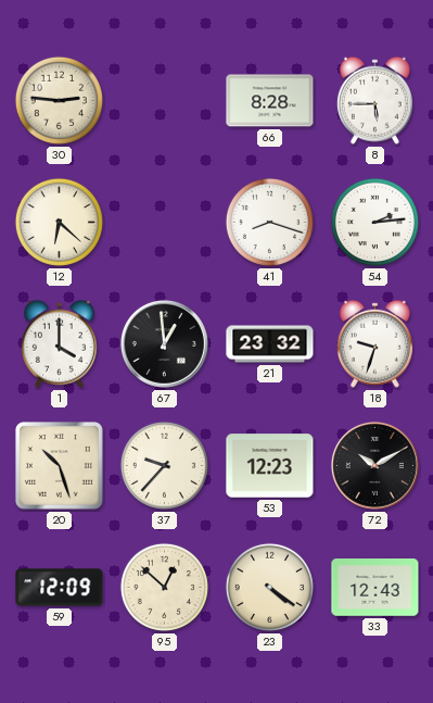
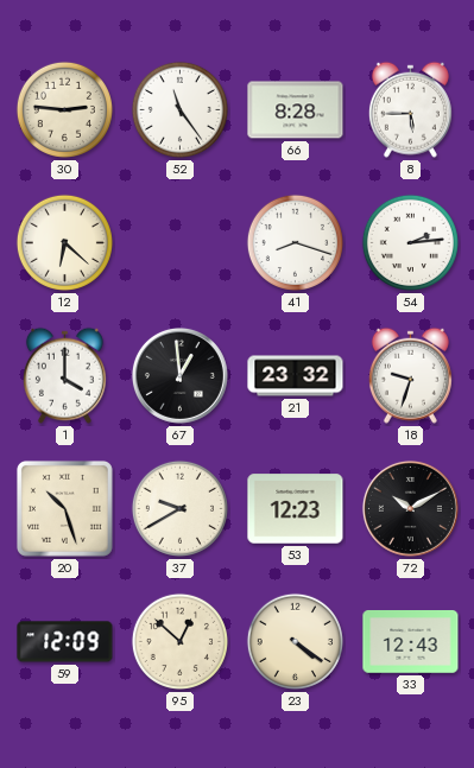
52: none -> 11:24
37: 9:37 -> 9:40
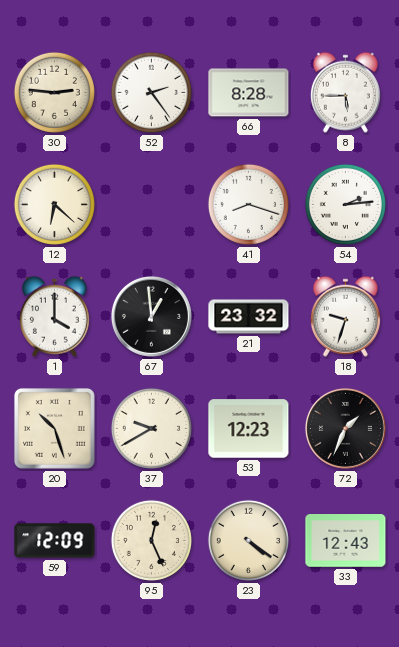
52: 11:24 -> 2:24
72: 10:10 -> 1:34
95: 12:52 -> 12:26
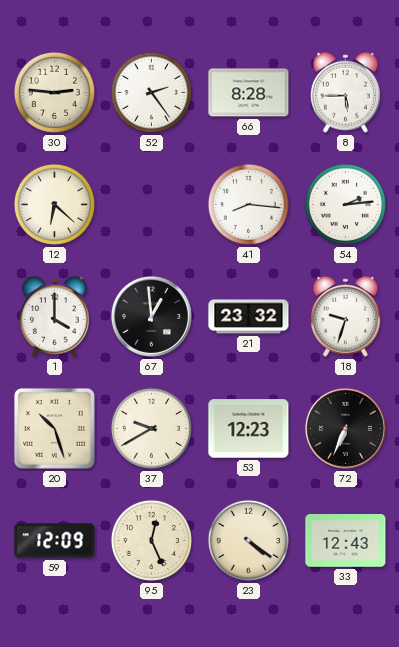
41: 8:18 -> 8:16
72: 1:34 -> 6:34
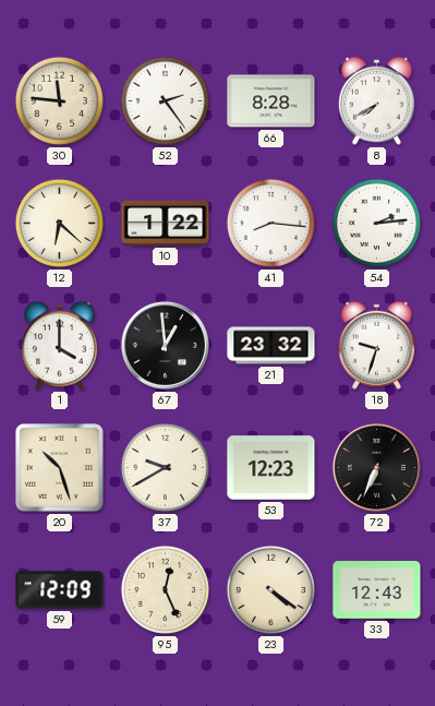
30: 2:46 -> 11:46
8: 5:45 -> 7:40
10: none -> 1:22
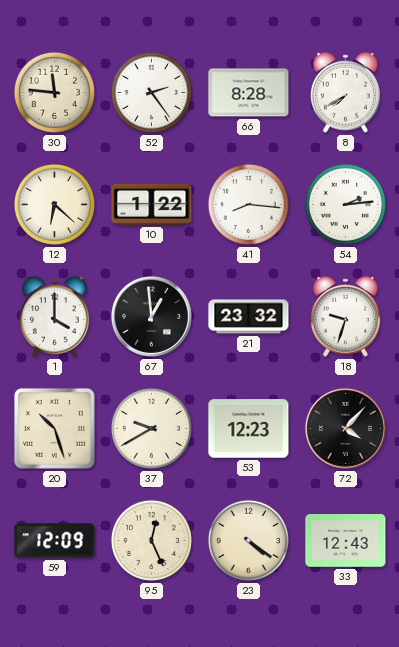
72: 6:34 -> 4:07
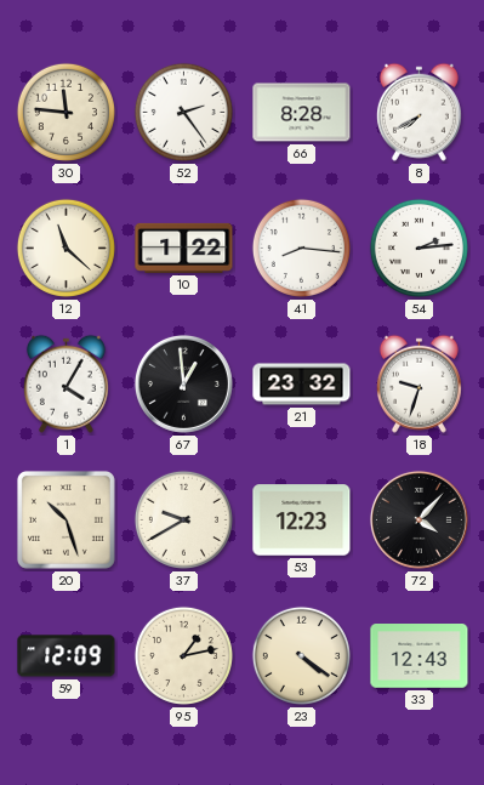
12: 6:22 -> 11:22
1: 4:00 -> 4:05
95: 12:26 -> 1:13
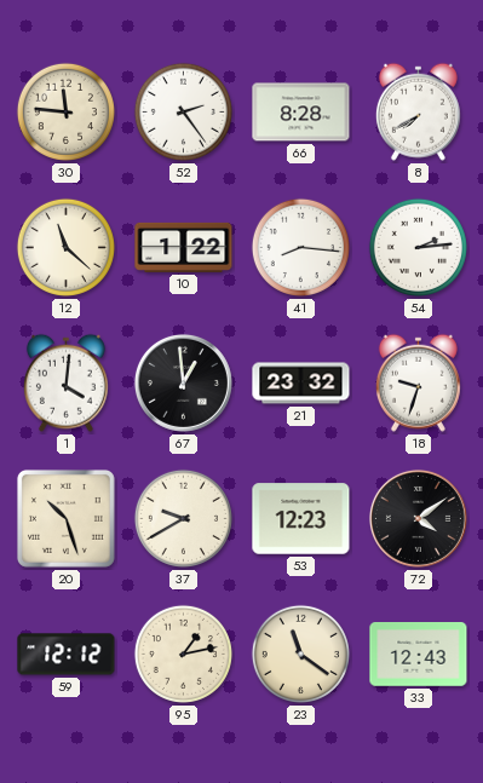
1: 4:05 -> 4:01
72: 4:07 -> 4:09
59: 12:09 -> 12:12
23: 4:21 -> 11:21
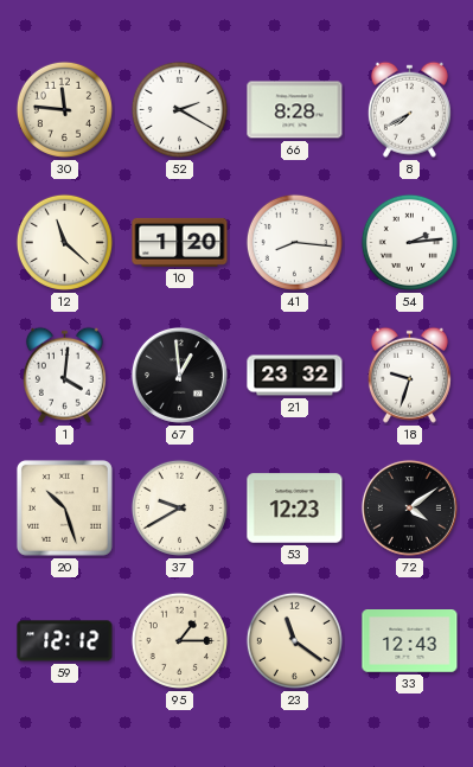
52: 2:24 -> 2:20
10: 1:22 -> 1:20
95: 1:13 -> 1:15
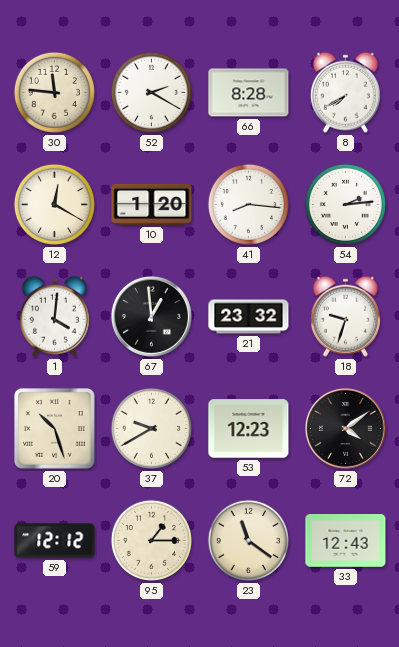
12: 11:22 -> 12:20
